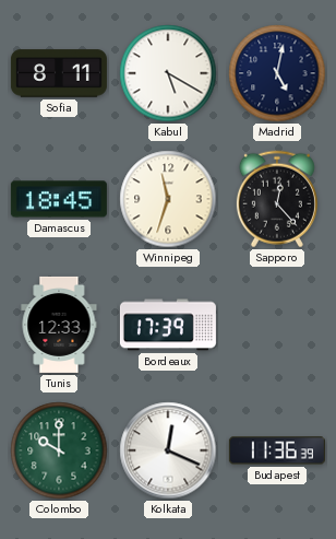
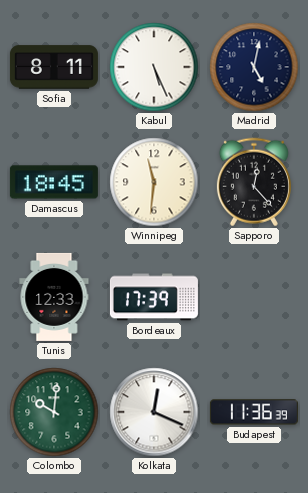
Kabul: 5:20 -> 5:26
Winnipeg: 11:33 -> 11:31
Colombo: 10:00 -> 10:01
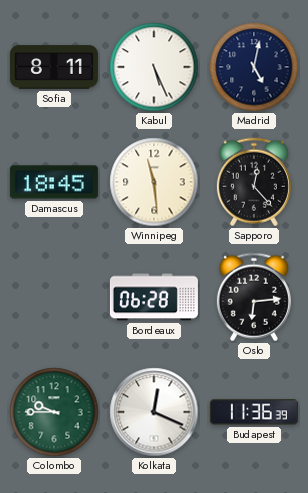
Winnipeg: 11:31 -> 11:29
Tunis: 12:33 -> none
Bordeaux: 17:39 -> 06:28
Oslo: none -> 6:14
Colombo: 10:01 -> 9:45
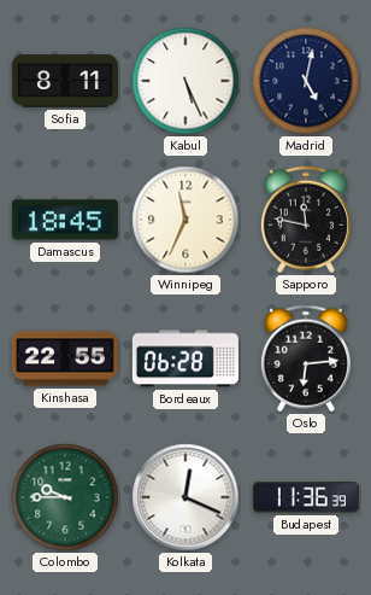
Winnipeg: 11:29 -> 11:34
Sapporo: 12:23 -> 11:47
Kinshasa: none -> 22:55
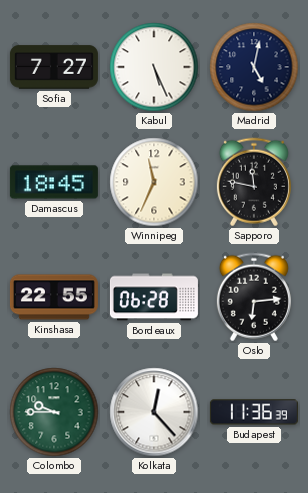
Sofia: 8:11 -> 7:27
Kolkata: 12:19 -> 12:23
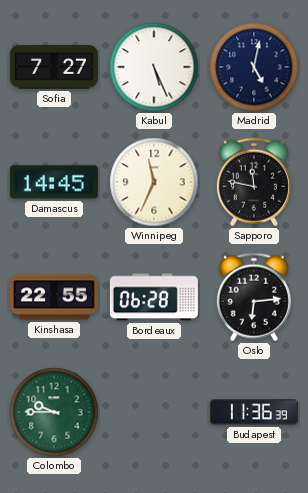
Damascus: 18:45 -> 14:45
Kolkata: 12:23 -> none
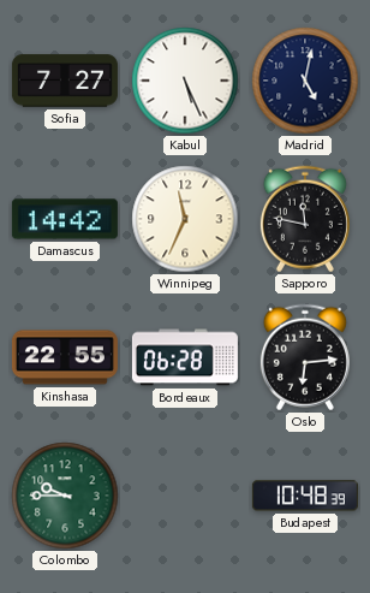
Damascus: 14:45 -> 14:42
Budapest: 11:36 -> 10:48
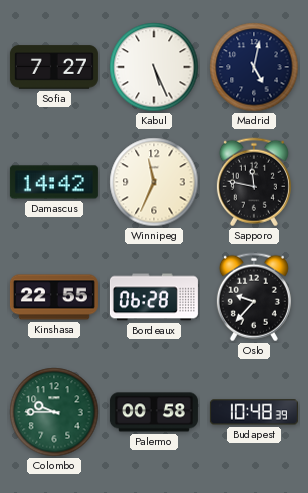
Oslo: 6:14 -> 9:37
Palermo: none -> 00:58
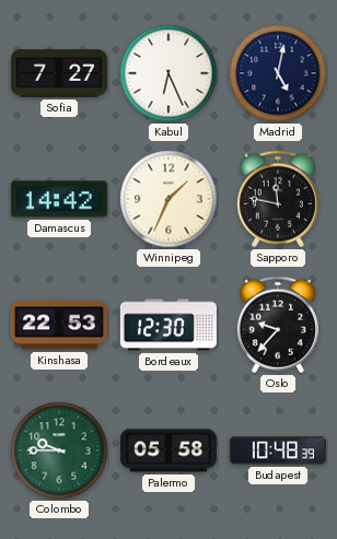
Kabul: 5:26 -> 6:26
Winnipeg: 11:34 -> 1:34
Kinshasa: 22:55 -> 22:53
Bordeaux: 06:28 -> 12:30
Palermo: 00:58 -> 05:58
